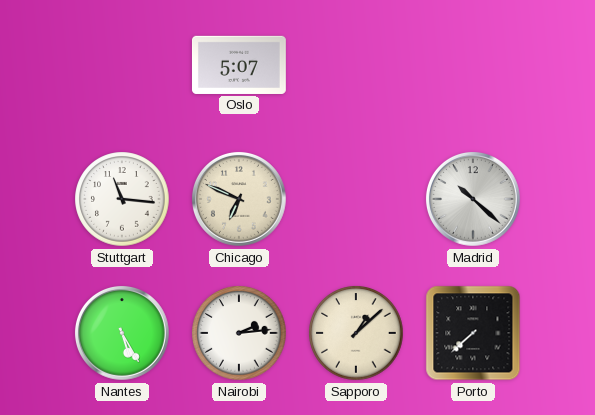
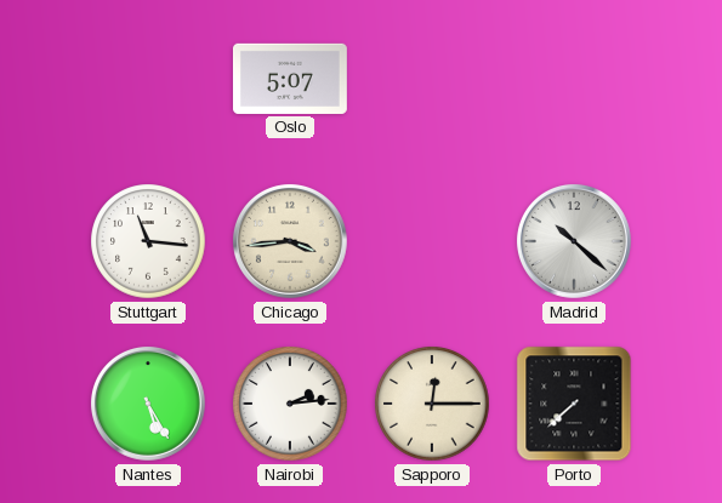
Chicago: 6:49 -> 3:44
Sapporo: 1:08 -> 12:15
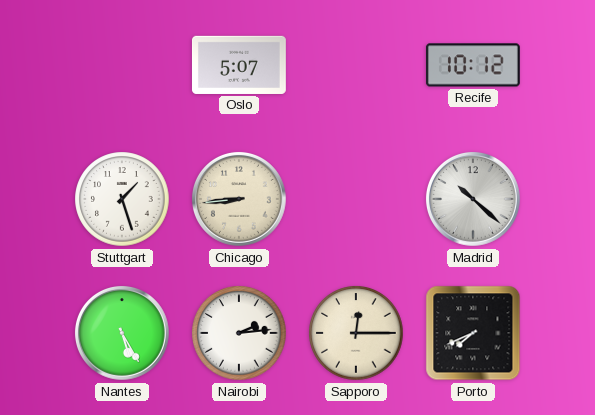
Recife: none -> 10:12
Stuttgart: 11:16 -> 1:27
Chicago: 3:44 -> 8:44
Porto: 7:38 -> 7:41
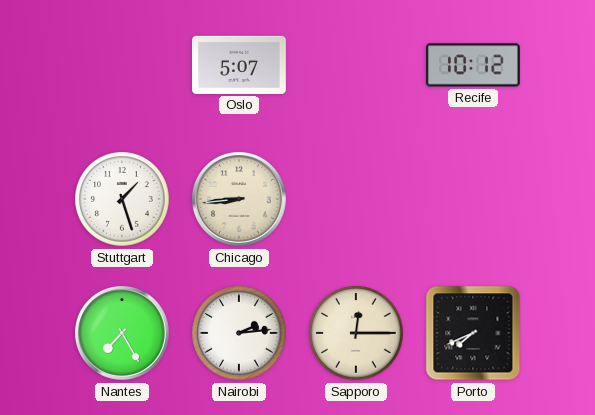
Madrid: 10:22 -> none
Nantes: 5:25 -> 7:25
